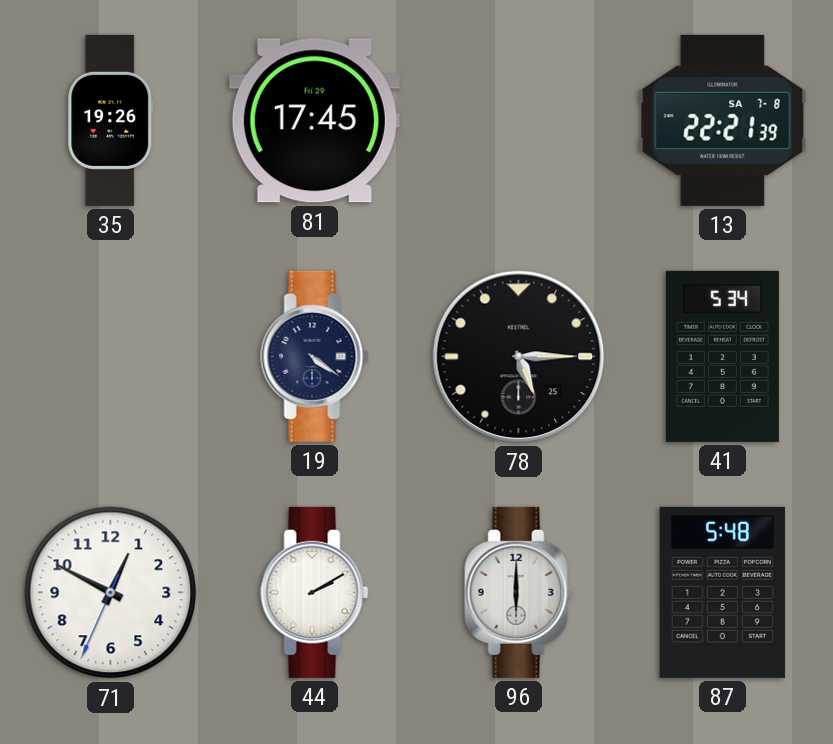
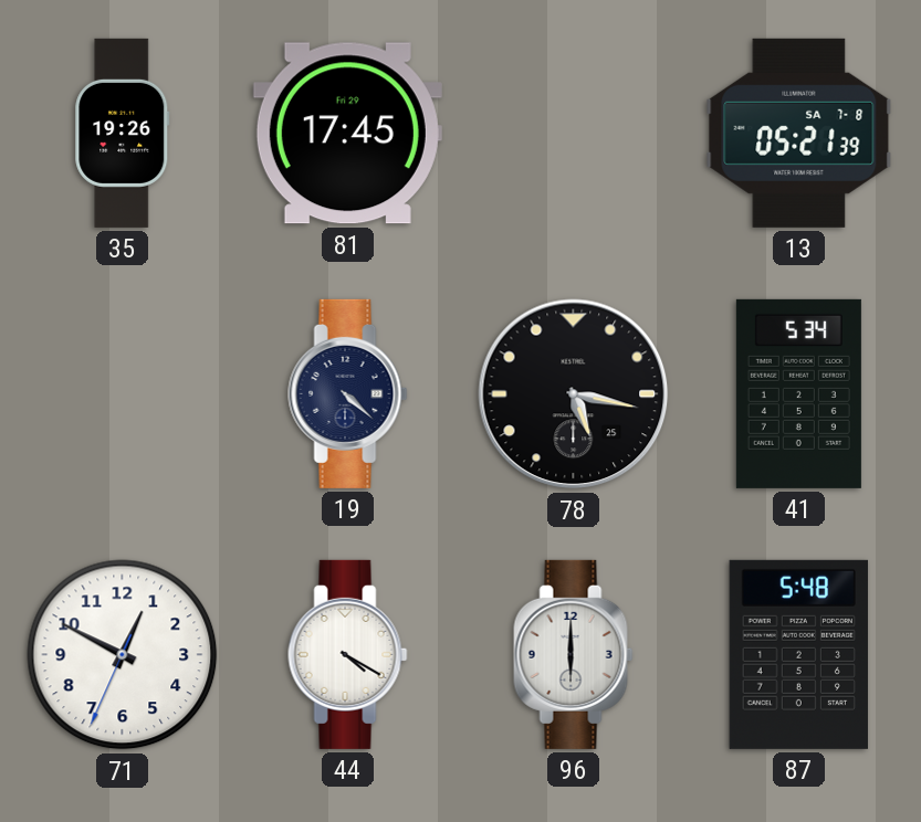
13: 22:21 -> 05:21
19: 4:21 -> 4:22
78: 5:15 -> 5:17
44: 2:10 -> 4:20
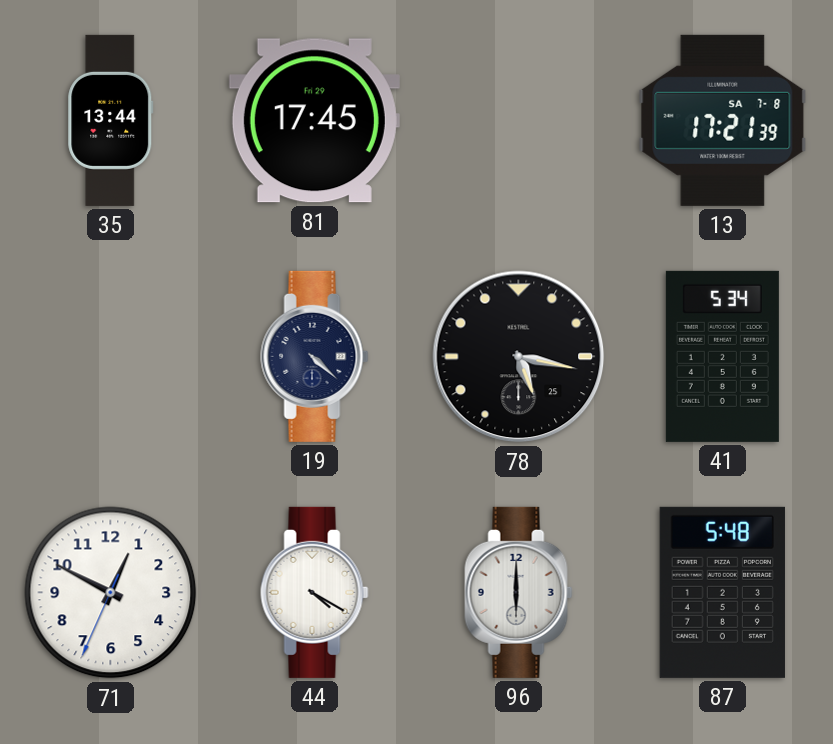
35: 19:26 -> 13:44
13: 05:21 -> 17:21
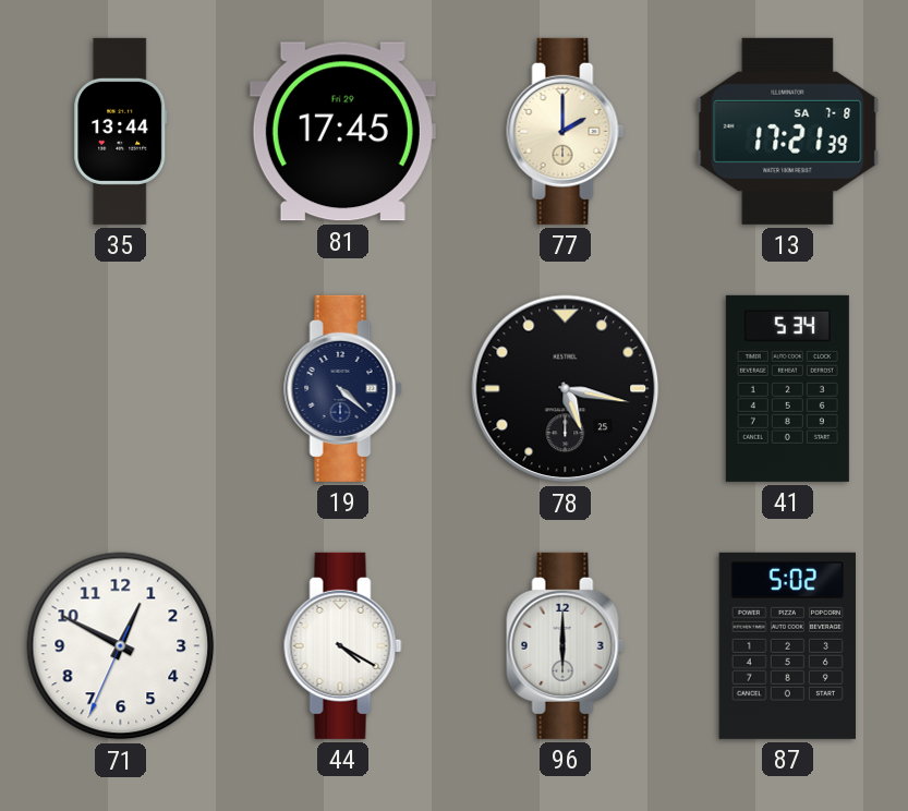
77: none -> 2:00
87: 5:48 -> 5:02
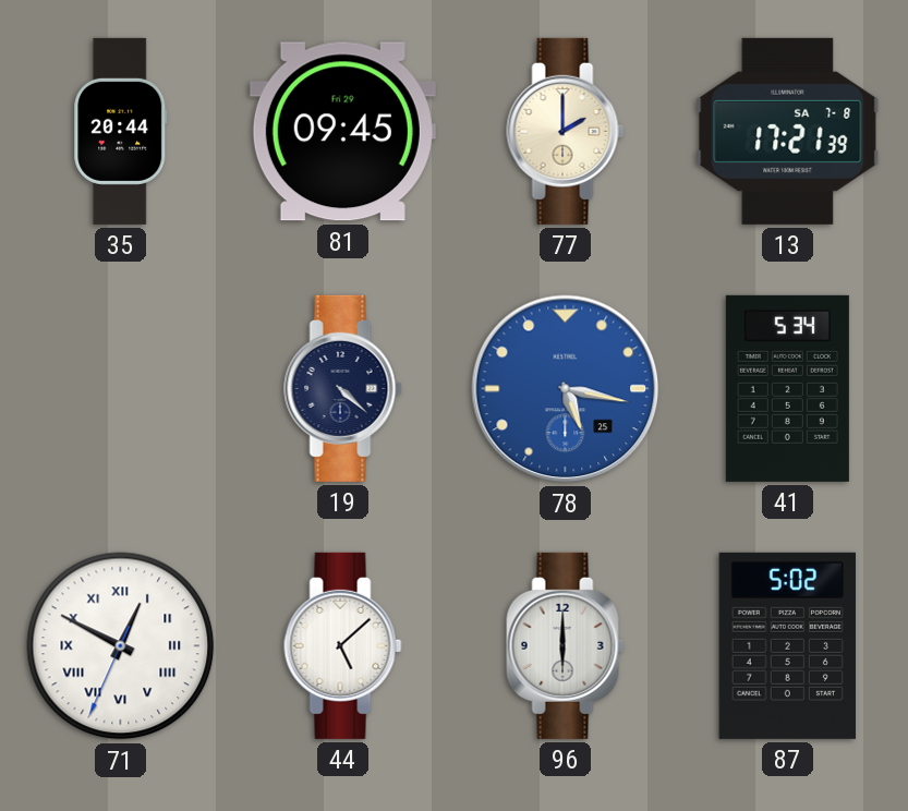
35: 13:44 -> 20:44
81: 17:45 -> 09:45
78 dial: black -> blue
71 numerals: Arabic -> Roman
44: 4:20 -> 5:08
